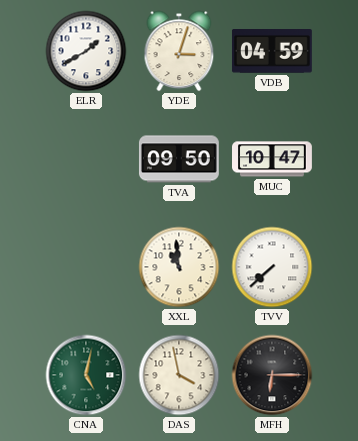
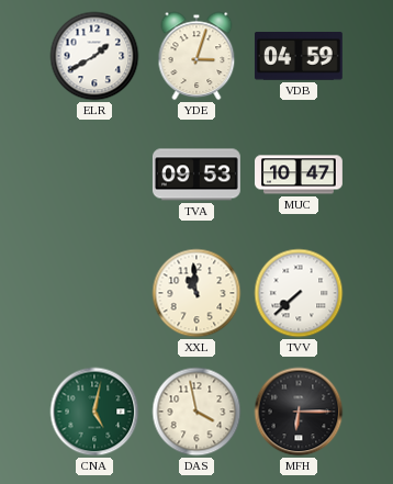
TVA: 09:50 -> 09:53
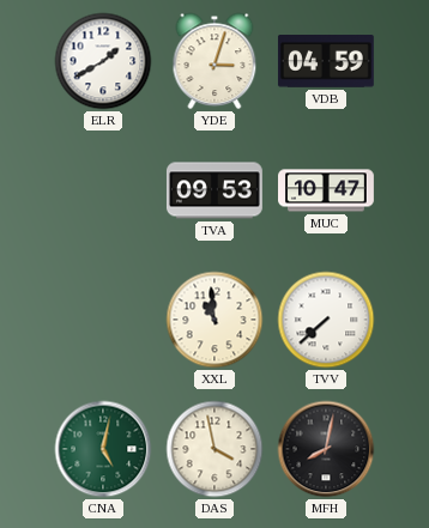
MFH: 6:15 -> 8:02
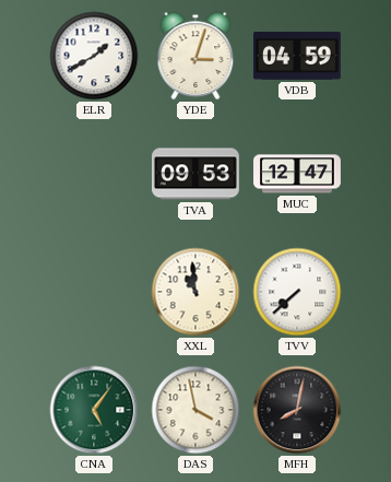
MUC: 10:47 -> 12:47
CNA: 5:02 -> 5:06
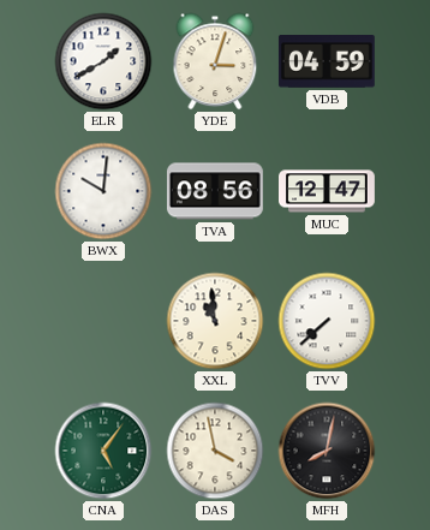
BWX: none -> 10:01
TVA: 09:53 -> 08:56
